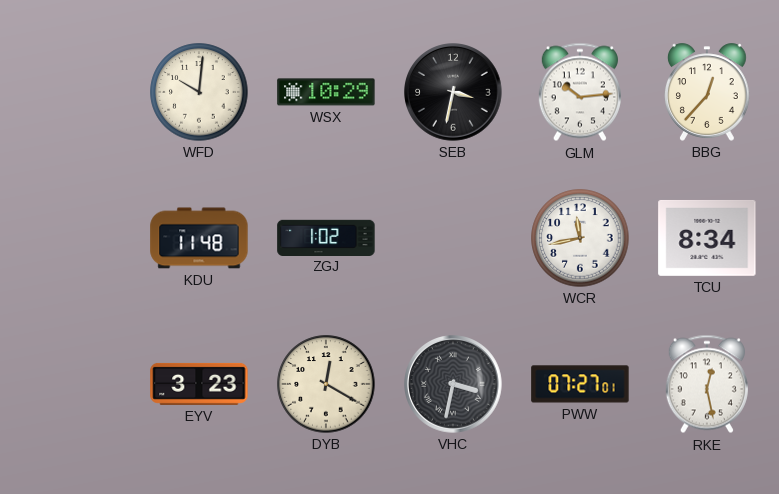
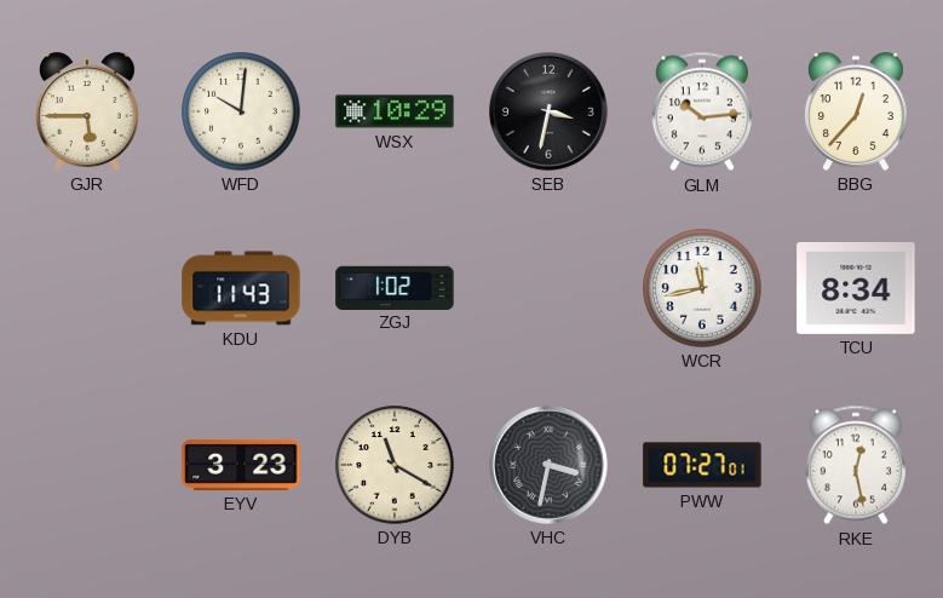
GJR: none -> 5:45
KDU: 11:48 -> 11:43
DYB: 12:20 -> 11:20
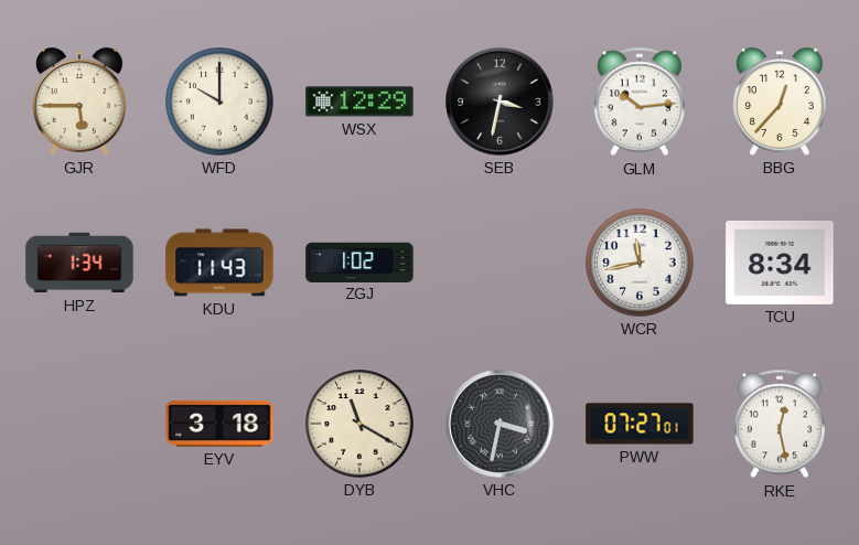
WFD: 10:01 -> 10:00
WSX: 10:29 -> 12:29
HPZ: none -> 1:34
EYV: 3:23 -> 3:18
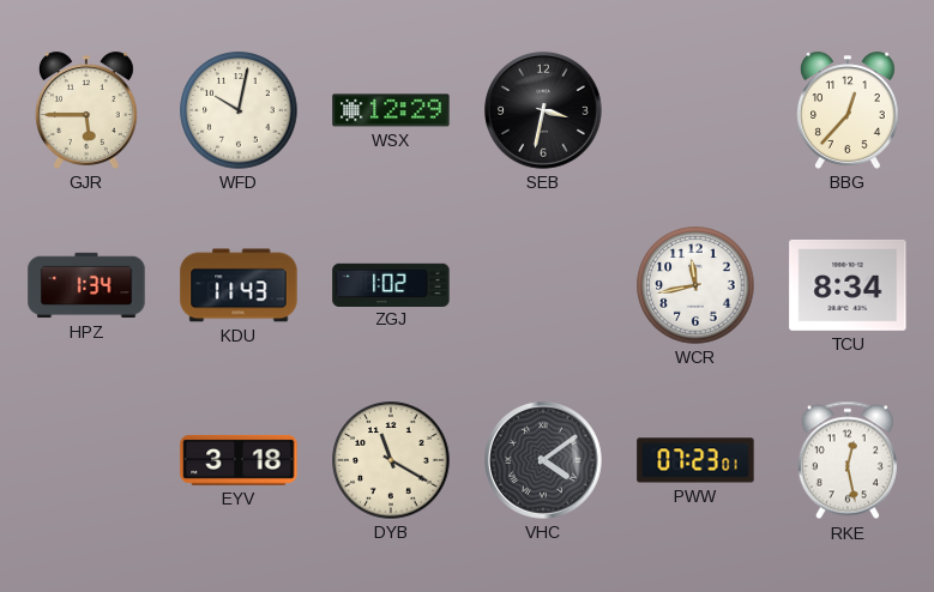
WFD: 10:00 -> 10:02
GLM: 10:14 -> none
VHC: 3:32 -> 4:09
PWW: 07:27 -> 07:23
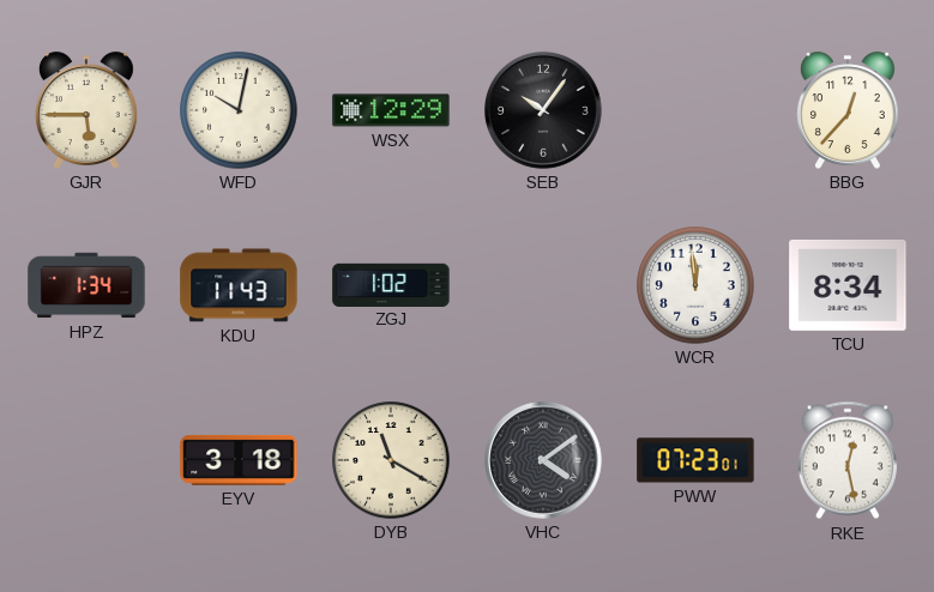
SEB: 3:32 -> 10:06
WCR: 11:43 -> 11:59
